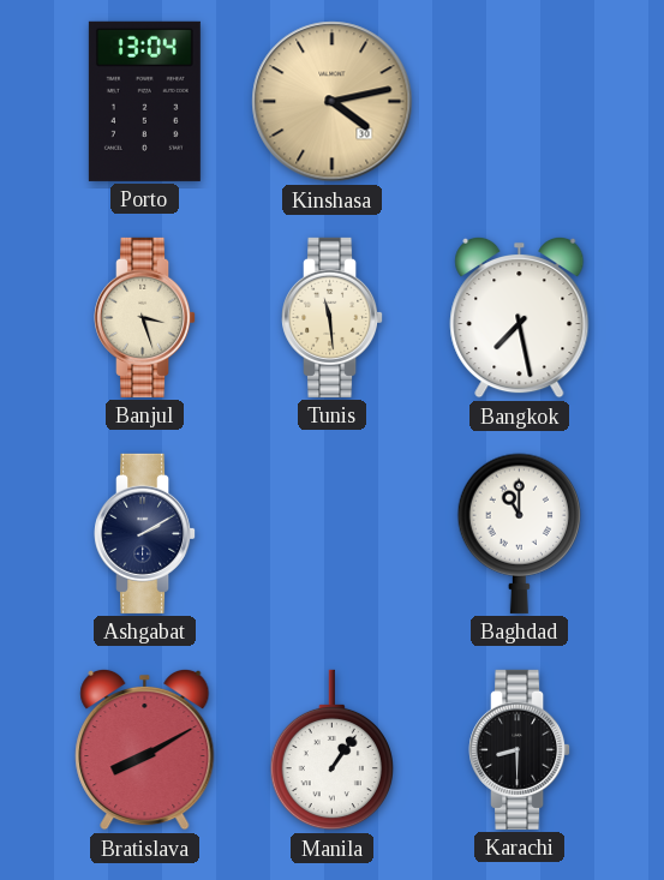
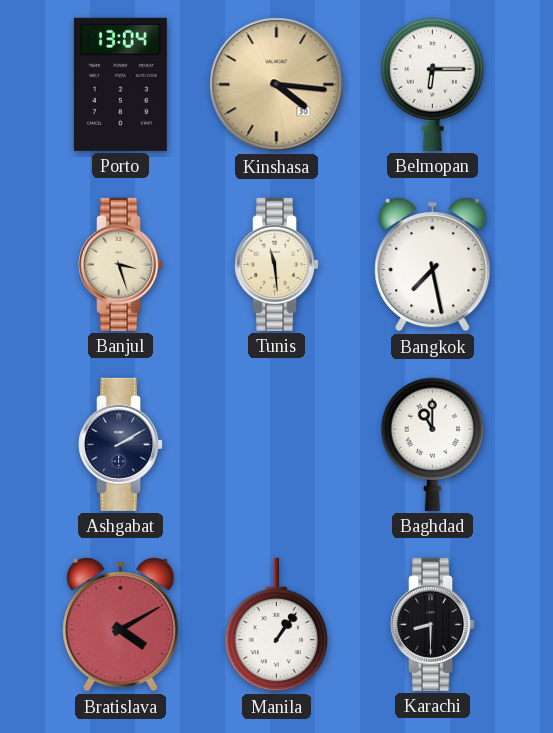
Kinshasa: 4:13 -> 4:16
Belmopan: none -> 6:15
Bratislava: 8:10 -> 4:10
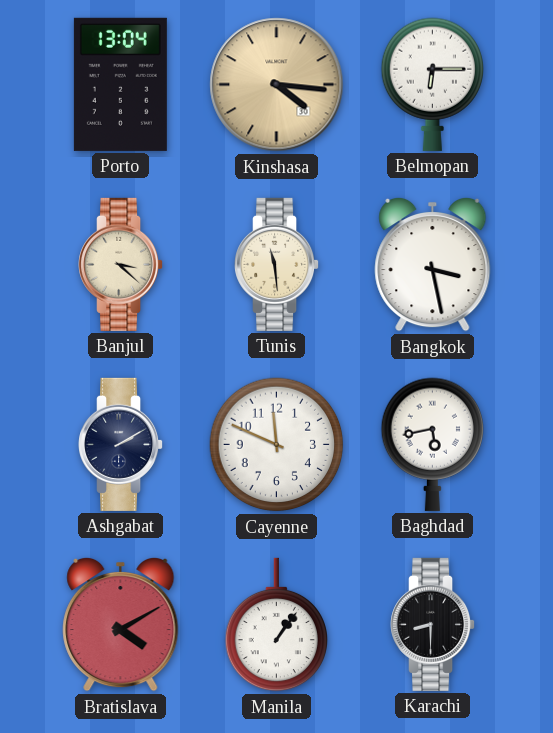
Banjul: 3:27 -> 3:22
Bangkok: 7:28 -> 3:28
Cayenne: none -> 11:49
Baghdad: 11:00 -> 5:43
